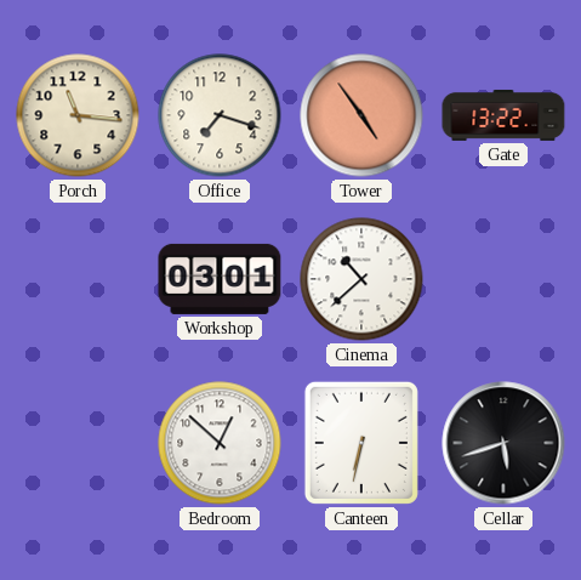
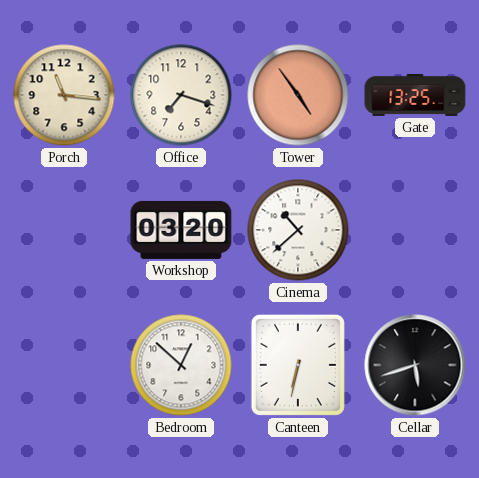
Gate: 13:22 -> 13:25
Workshop: 03:01 -> 03:20
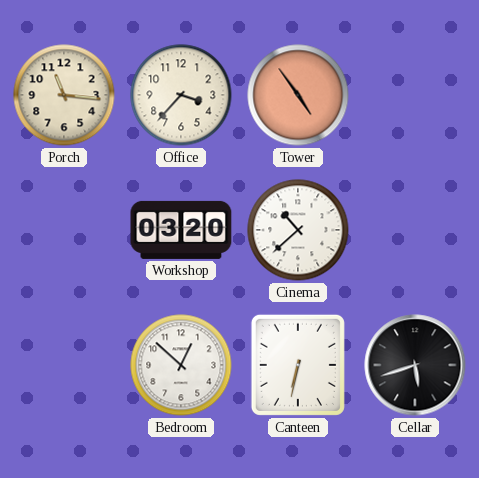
Office: 7:18 -> 3:37
Gate: 13:25 -> none
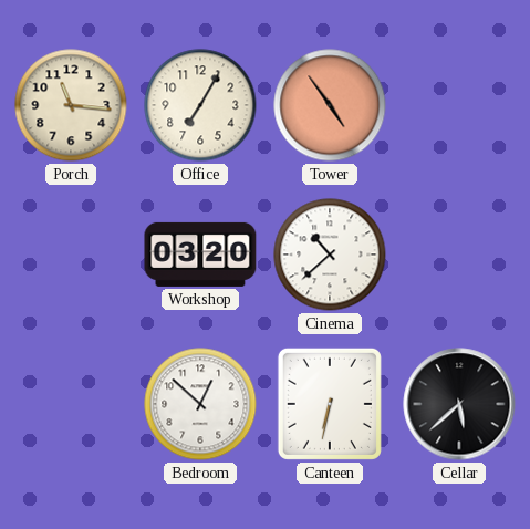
Office: 3:37 -> 7:05
Cellar: 5:42 -> 5:38
